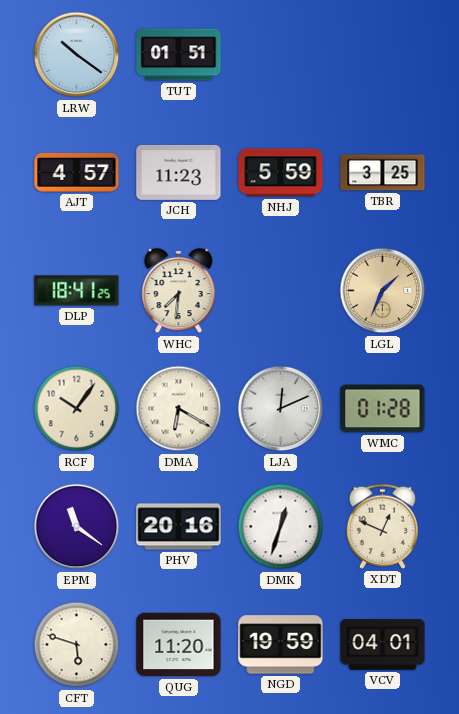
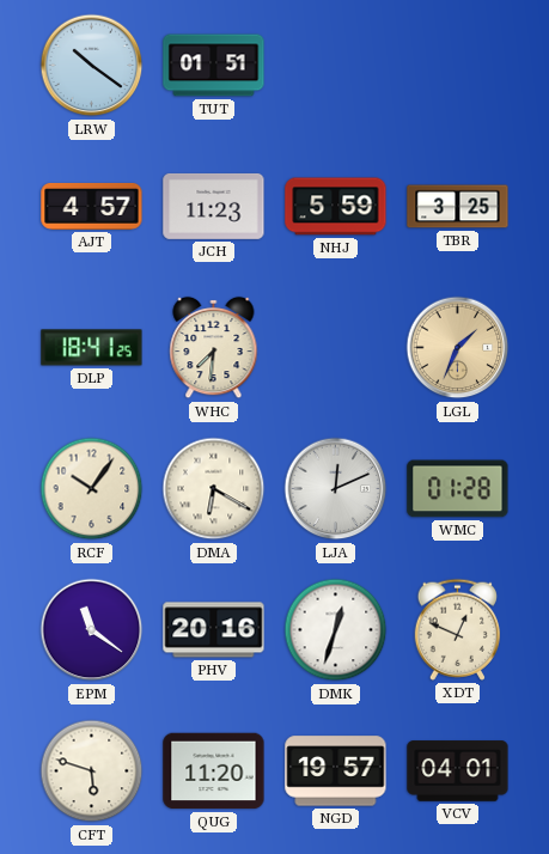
NGD: 19:59 -> 19:57
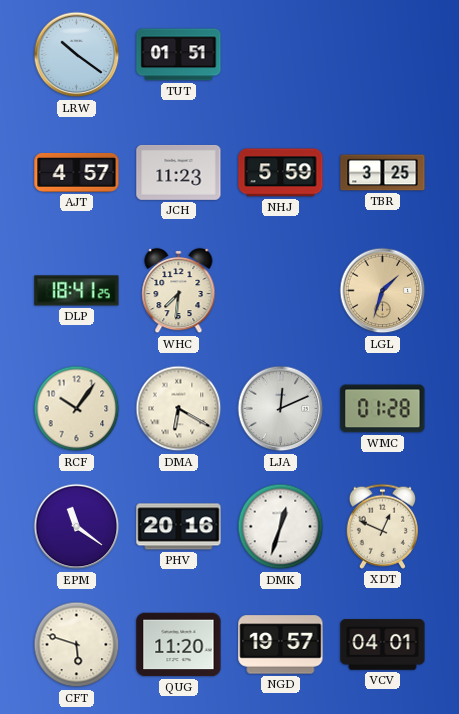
LGL: 1:34 -> 1:33
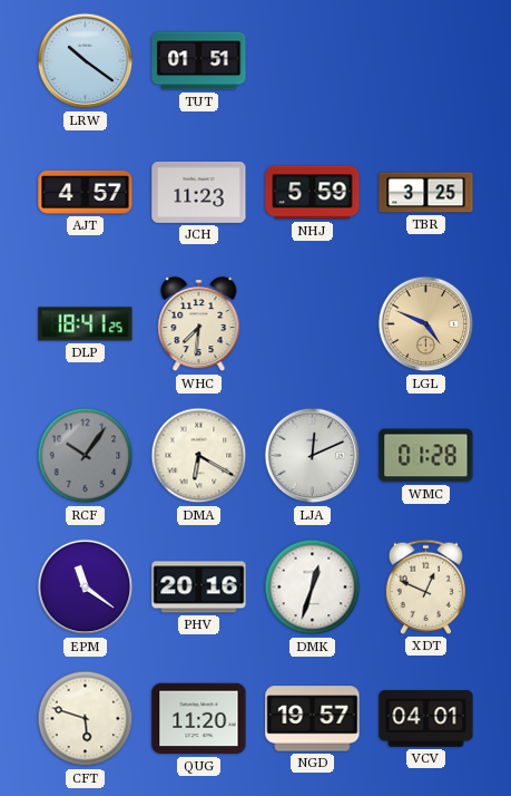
LGL: 1:33 -> 4:49
RCF dial: cream -> grey
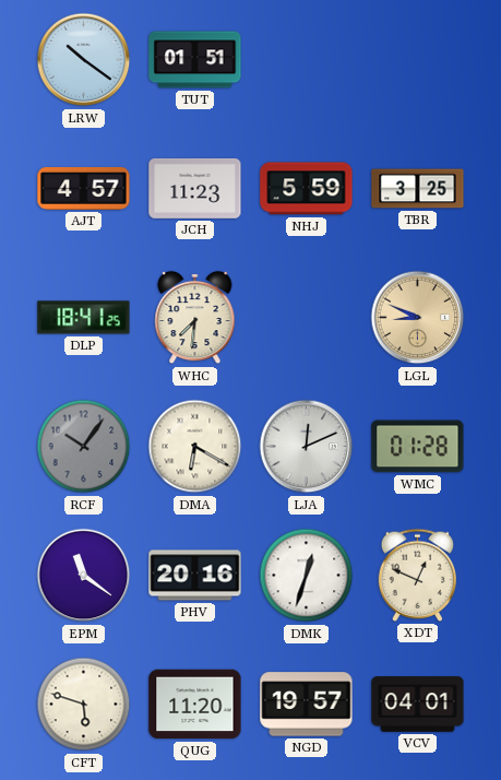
LGL: 4:49 -> 8:49
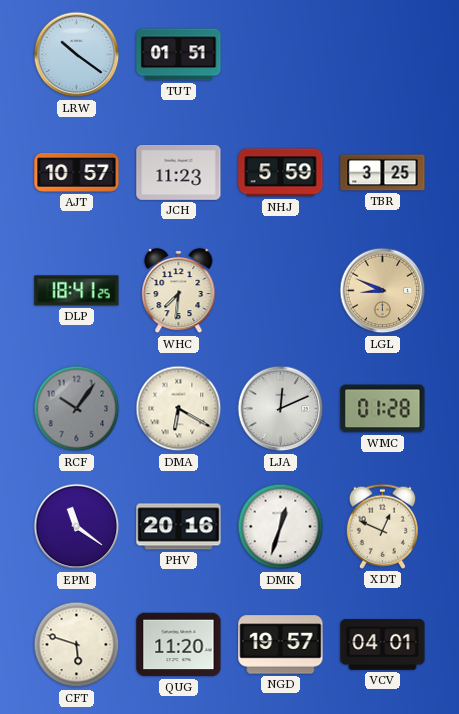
AJT: 4:57 -> 10:57
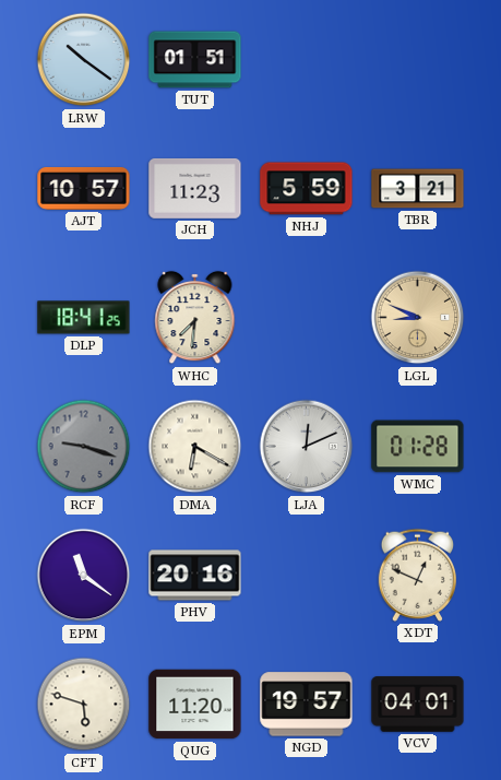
TBR: 3:25 -> 3:21
RCF: 10:06 -> 9:18
DMK: 12:33 -> none
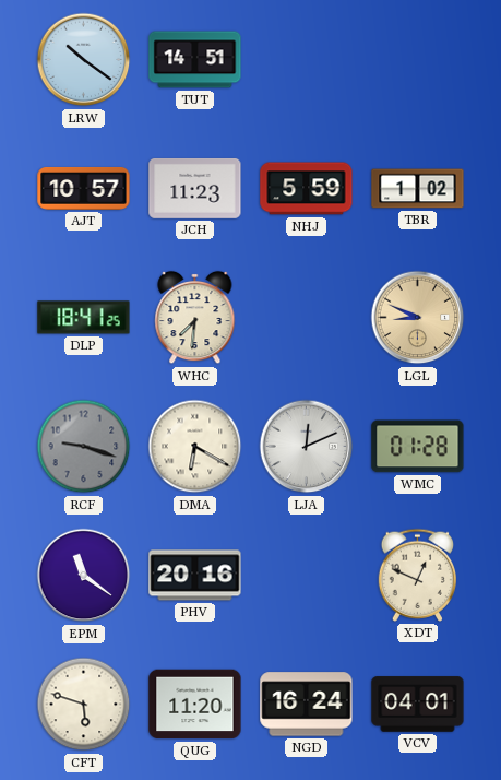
TUT: 01:51 -> 14:51
TBR: 3:21 -> 1:02
NGD: 19:57 -> 16:24
